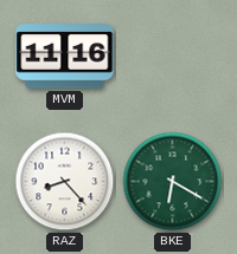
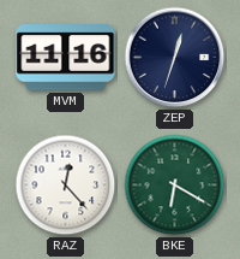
ZEP: none -> 12:33
RAZ: 8:23 -> 12:23
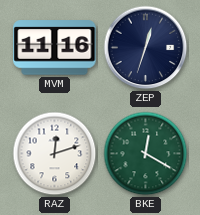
RAZ: 12:23 -> 12:12
BKE: 6:20 -> 12:20
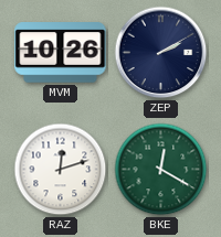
MVM: 11:16 -> 10:26
ZEP: 12:33 -> 2:10
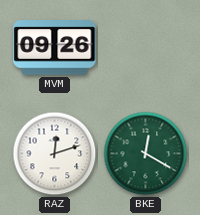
MVM: 10:26 -> 09:26
ZEP: 2:10 -> none
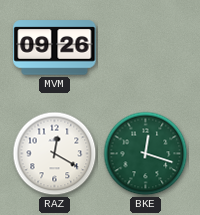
RAZ: 12:12 -> 12:20
BKE: 12:20 -> 12:18
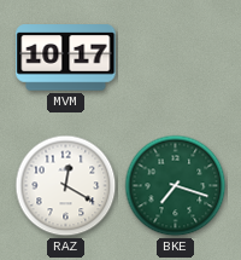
MVM: 09:26 -> 10:17
BKE: 12:18 -> 7:18
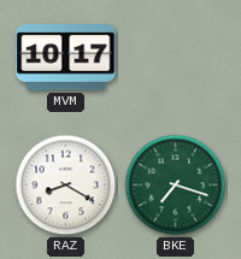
RAZ: 12:20 -> 8:20
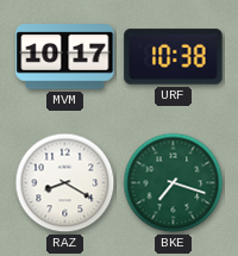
URF: none -> 10:38
